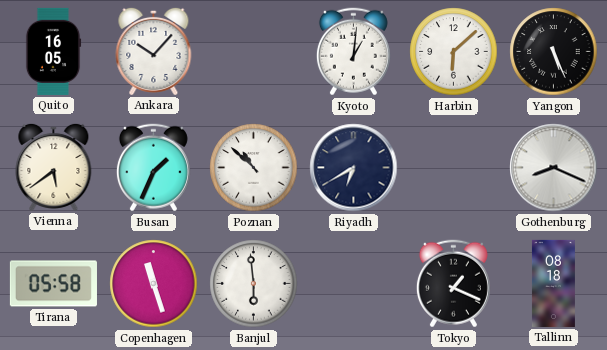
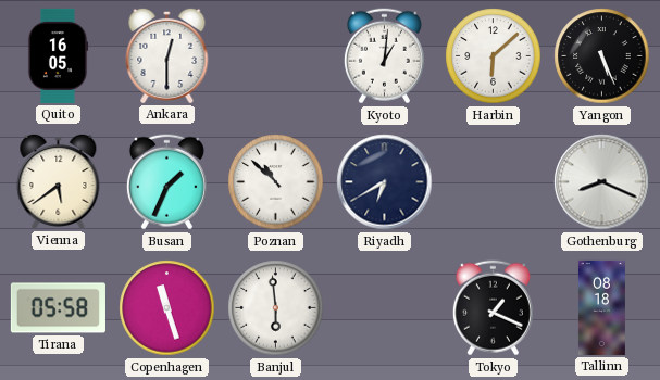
Ankara: 10:07 -> 12:30
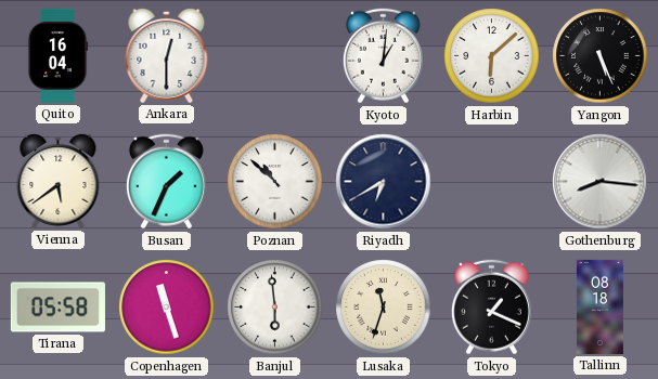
Quito: 16:05 -> 16:04
Gothenburg: 8:19 -> 8:16
Lusaka: none -> 11:33
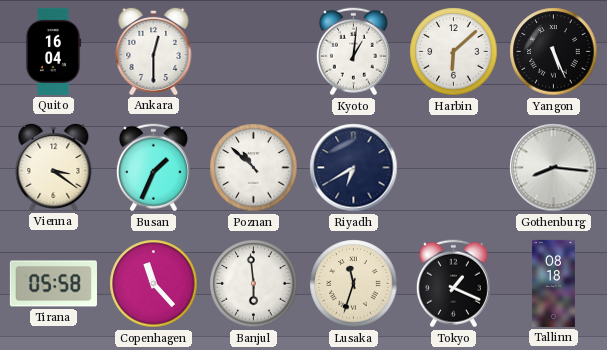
Vienna: 5:39 -> 3:21
Copenhagen: 11:27 -> 11:23
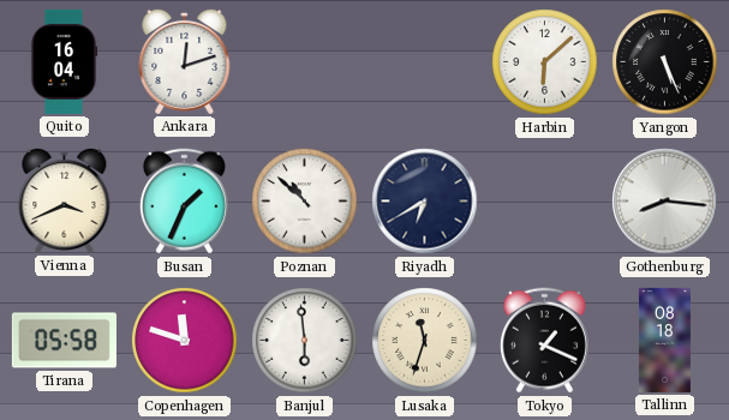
Ankara: 12:30 -> 12:12
Kyoto: 1:01 -> none
Vienna: 3:21 -> 3:41
Copenhagen: 11:23 -> 11:48
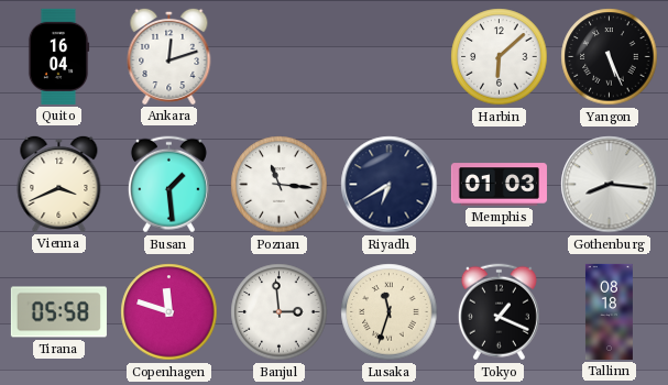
Busan: 1:34 -> 1:29
Poznan: 10:52 -> 11:16
Memphis: none -> 01:03
Banjul: 5:59 -> 2:59
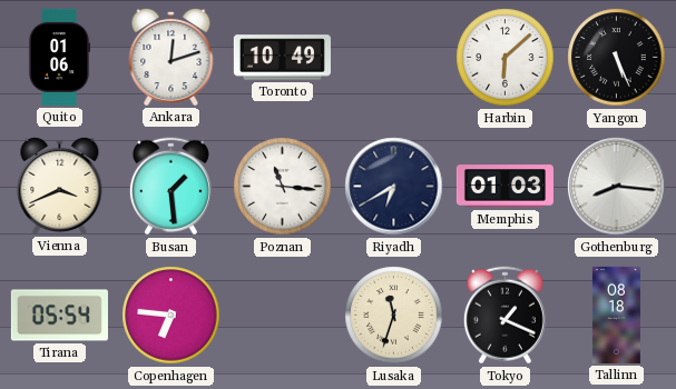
Quito: 16:04 -> 01:06
Toronto: none -> 10:49
Tirana: 05:58 -> 05:54
Copenhagen: 11:48 -> 6:46
Banjul: 2:59 -> none
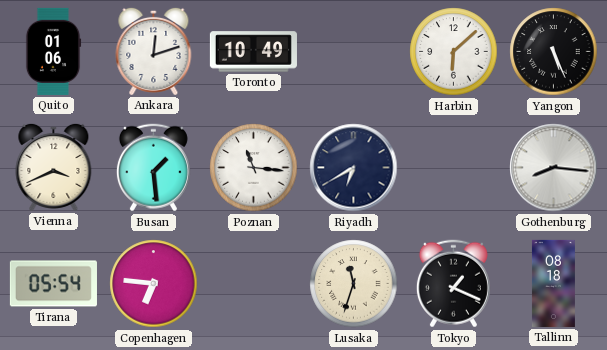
Memphis: 01:03 -> none
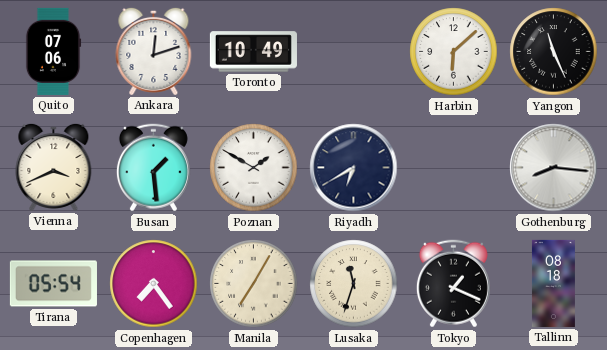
Quito: 01:06 -> 07:06
Yangon: 5:26 -> 11:26
Poznan: 11:16 -> 1:50
Copenhagen: 6:46 -> 7:24
Manila: none -> 7:05
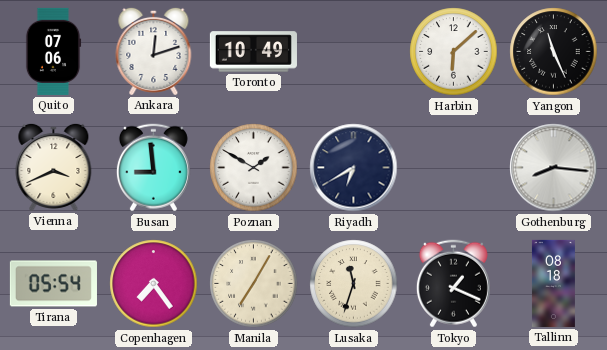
Busan: 1:29 -> 8:59
